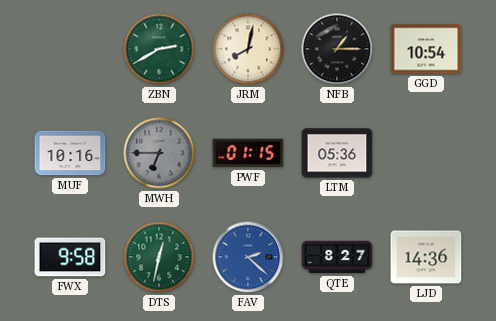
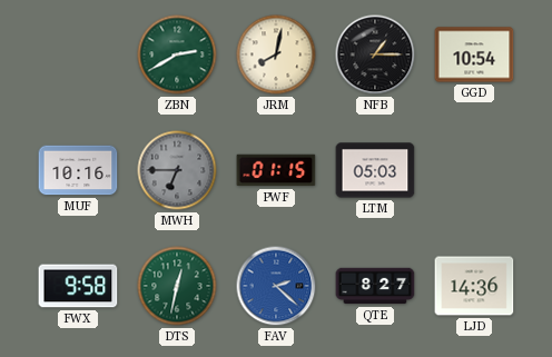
LTM: 05:36 -> 05:03
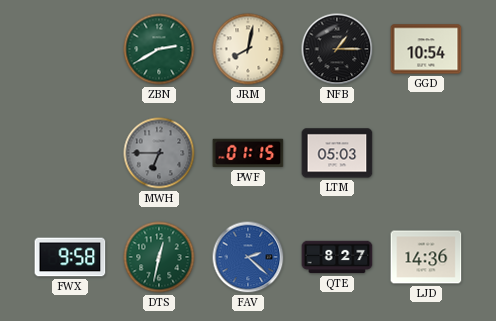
MUF: 10:16 -> none
